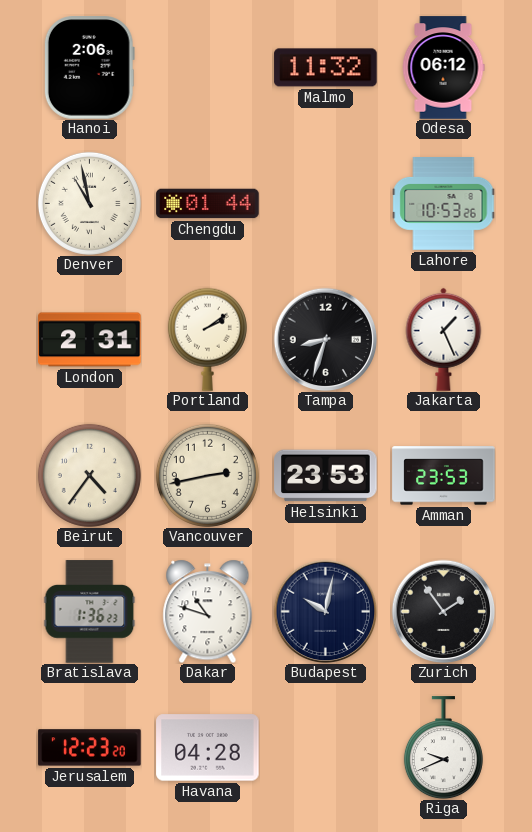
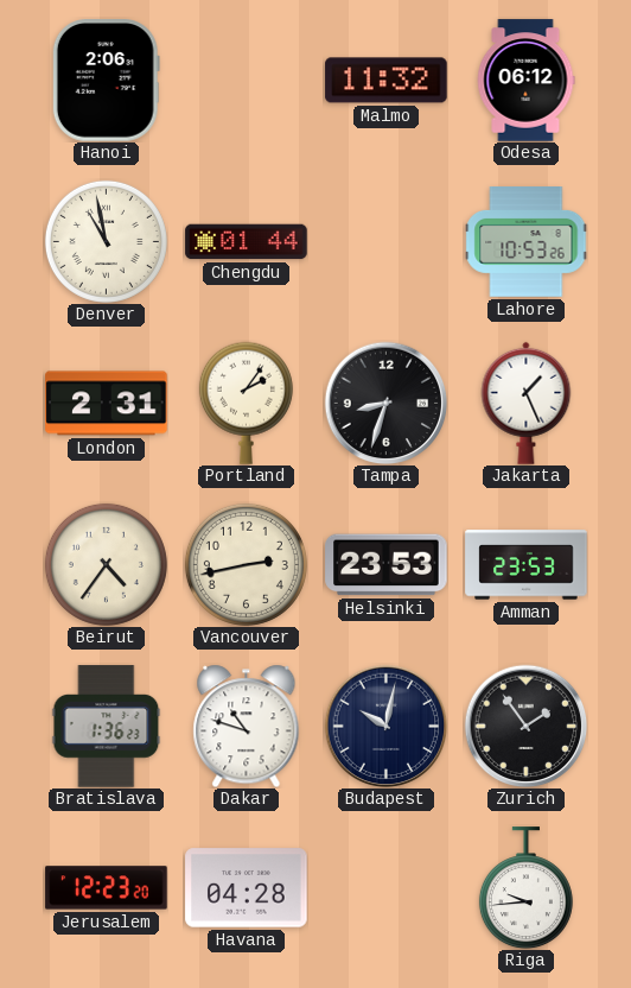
Portland: 2:09 -> 2:06
Riga: 9:41 -> 9:44
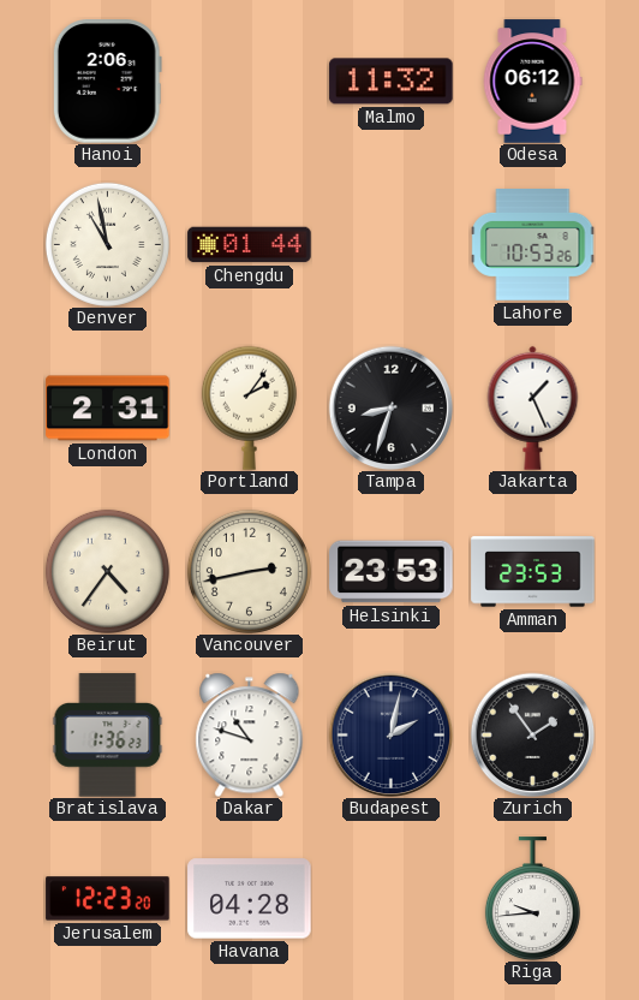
Budapest: 10:02 -> 2:02
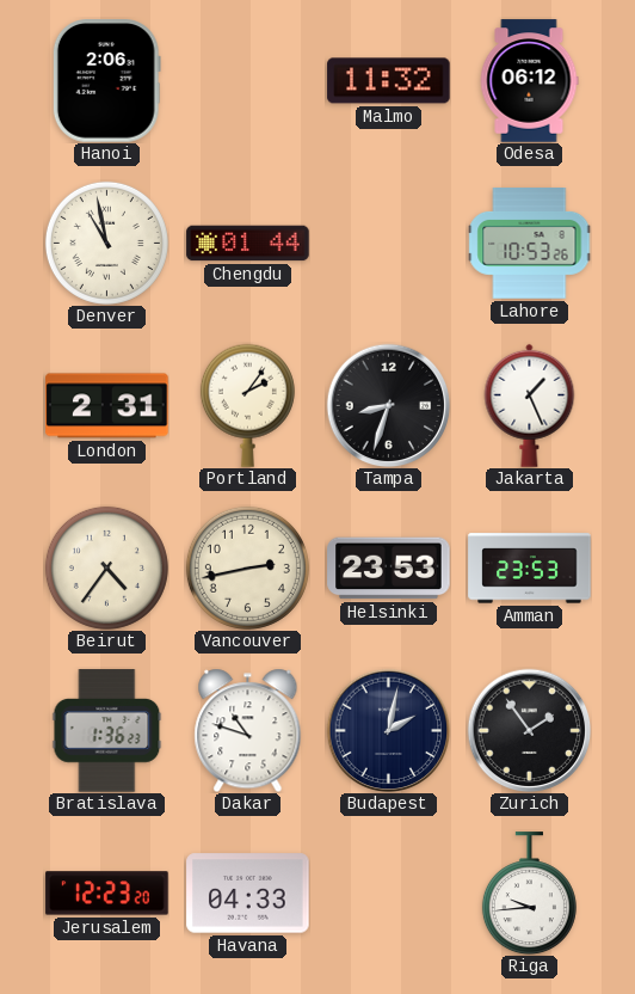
Havana: 04:28 -> 04:33
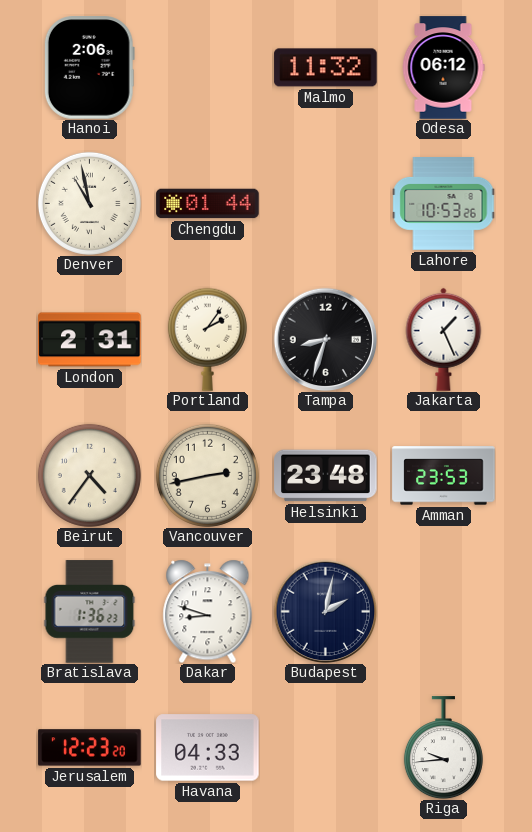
Helsinki: 23:53 -> 23:48
Dakar: 10:48 -> 8:48
Zurich: 1:54 -> none
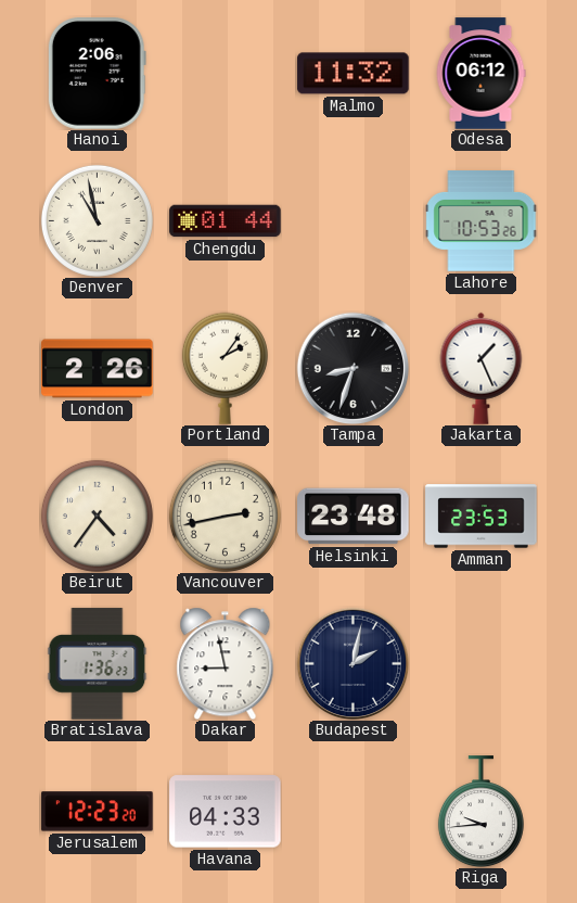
London: 2:31 -> 2:26
Dakar: 8:48 -> 8:58
